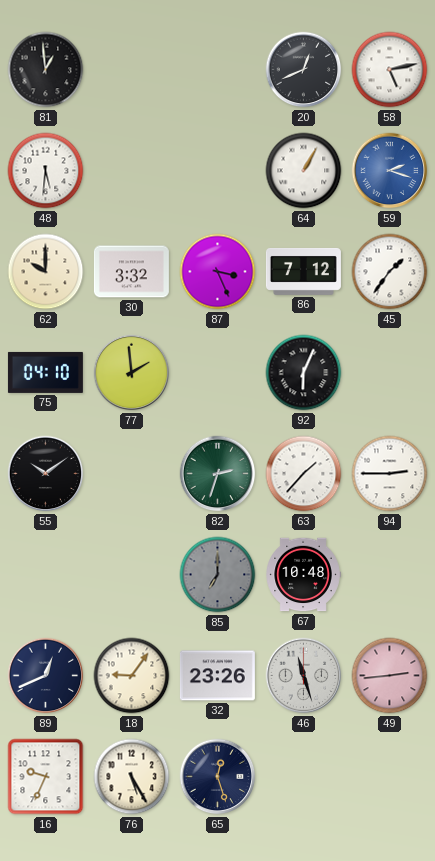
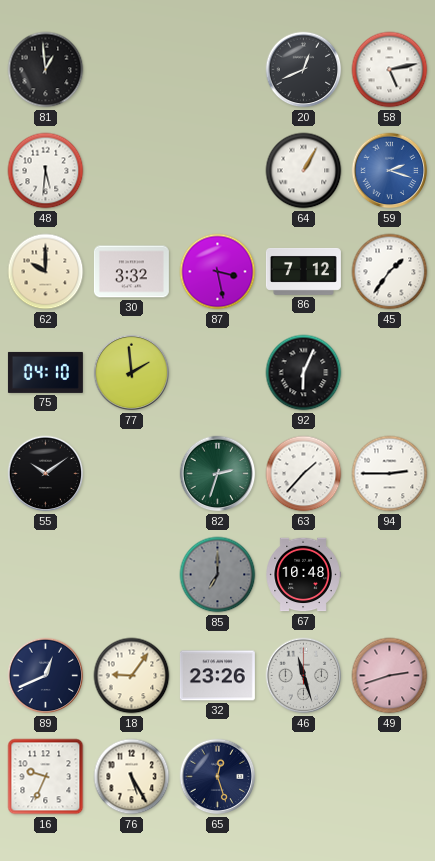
87: 3:26 -> 3:28
49: 2:44 -> 2:42
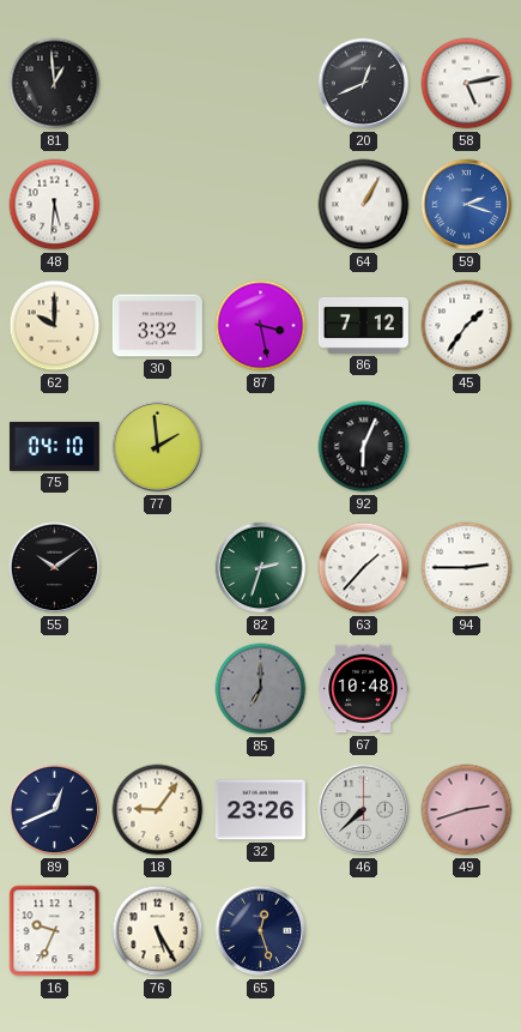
46: 11:27 -> 7:38
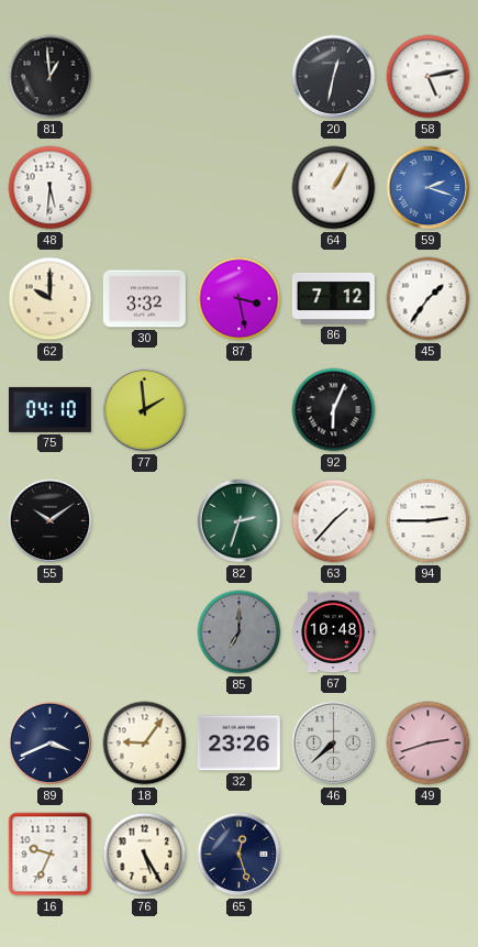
20: 12:41 -> 12:32
89: 12:41 -> 3:41
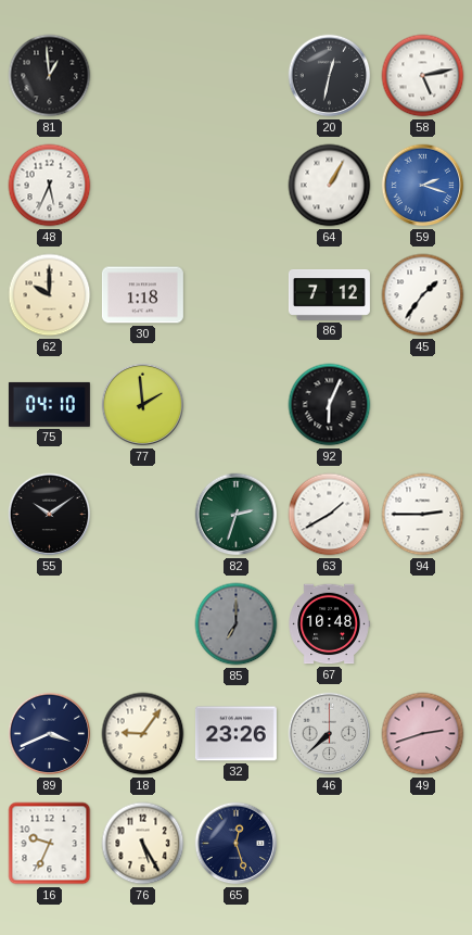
48: 5:31 -> 5:34
30: 3:32 -> 1:18
87: 3:28 -> none
63: 1:37 -> 1:40
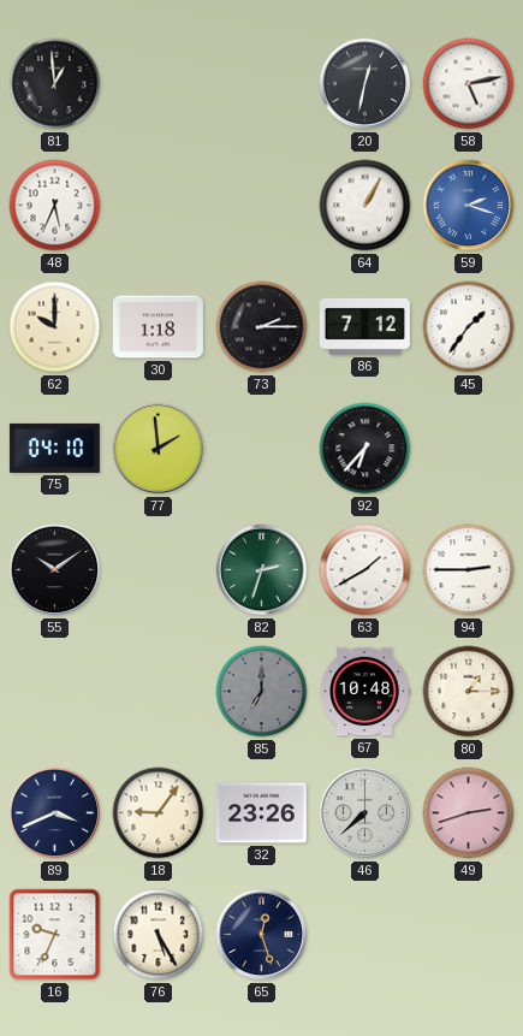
73: none -> 2:15
92: 6:04 -> 6:37
80: none -> 1:15
